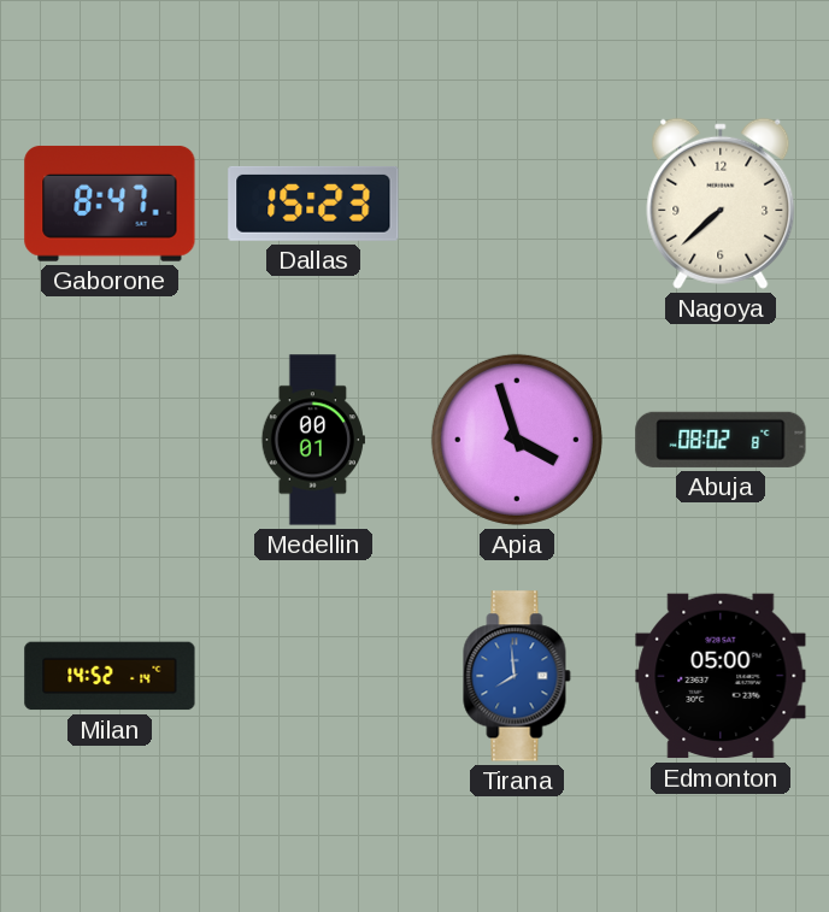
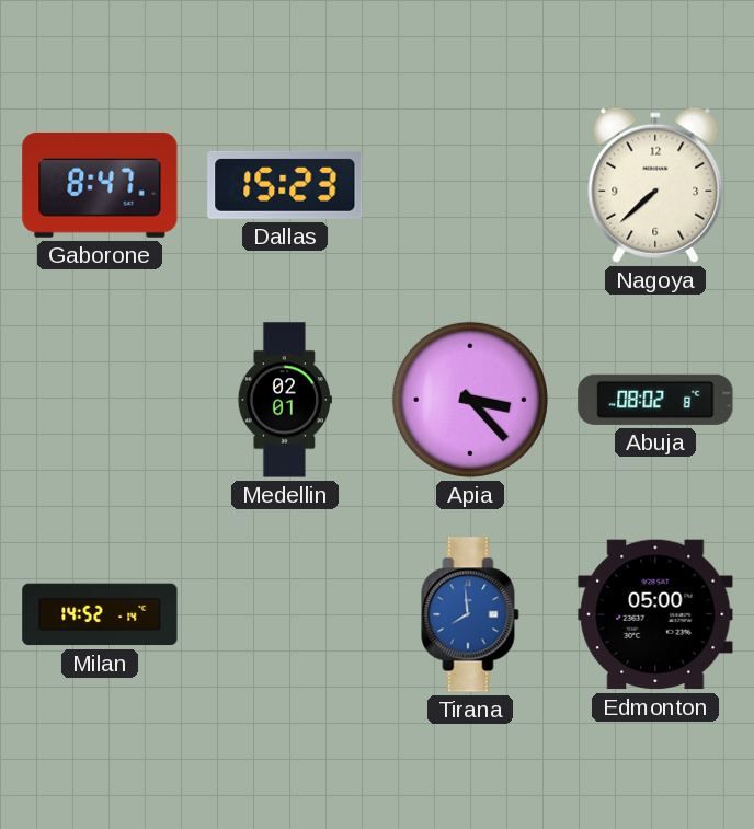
Medellin: 00:01 -> 02:01
Apia: 3:57 -> 3:23
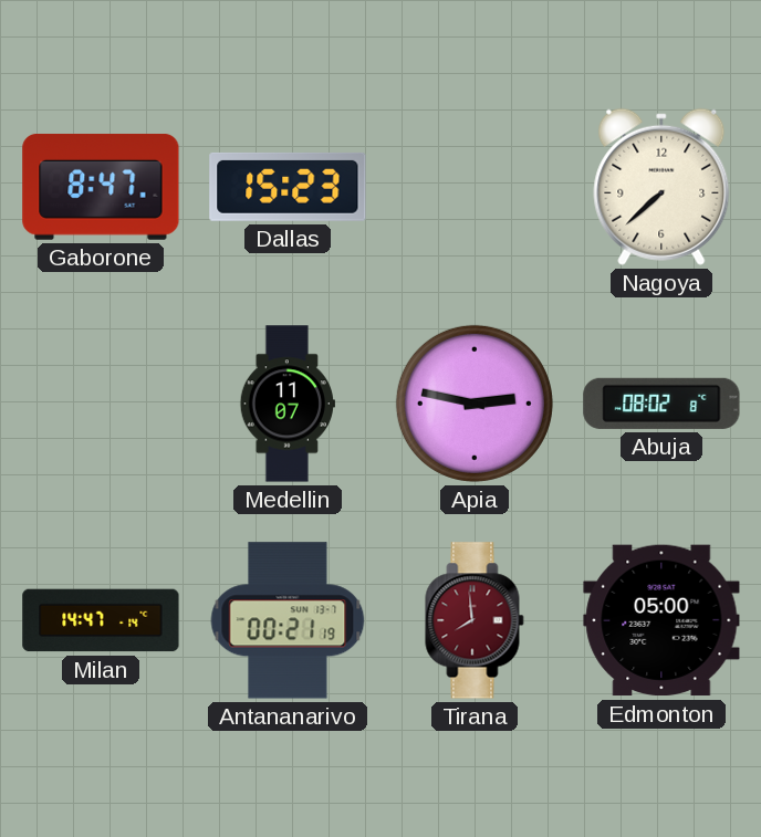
Medellin: 02:01 -> 11:07
Apia: 3:23 -> 2:47
Milan: 14:52 -> 14:47
Antananarivo: none -> 00:21
Tirana dial: blue -> burgundy
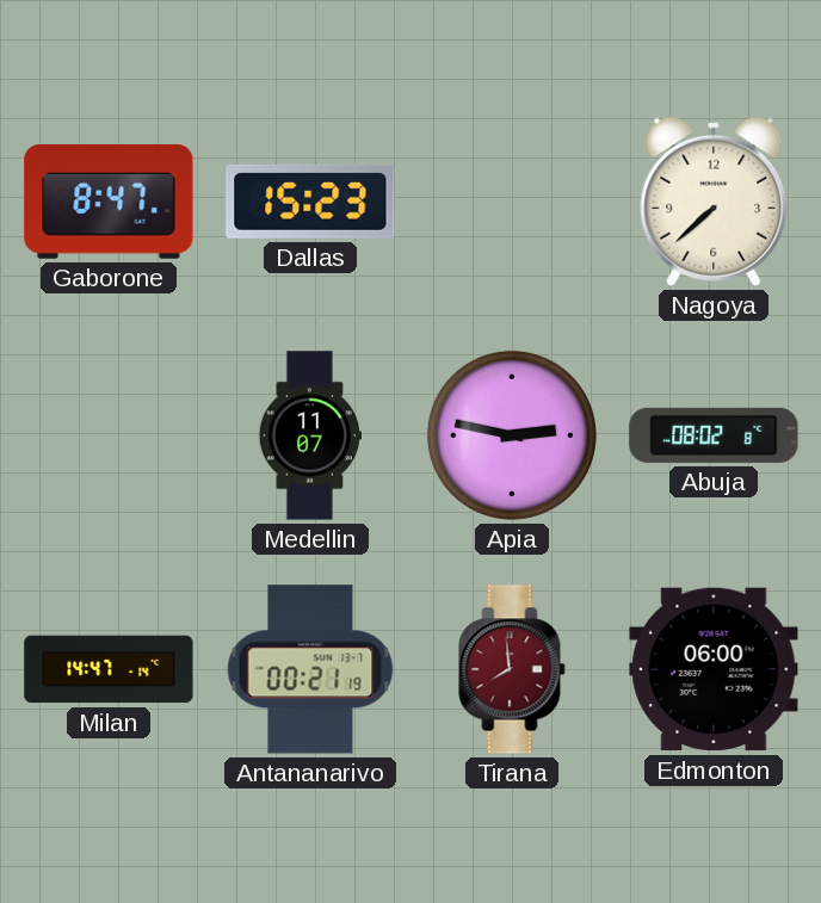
Edmonton: 05:00 -> 06:00
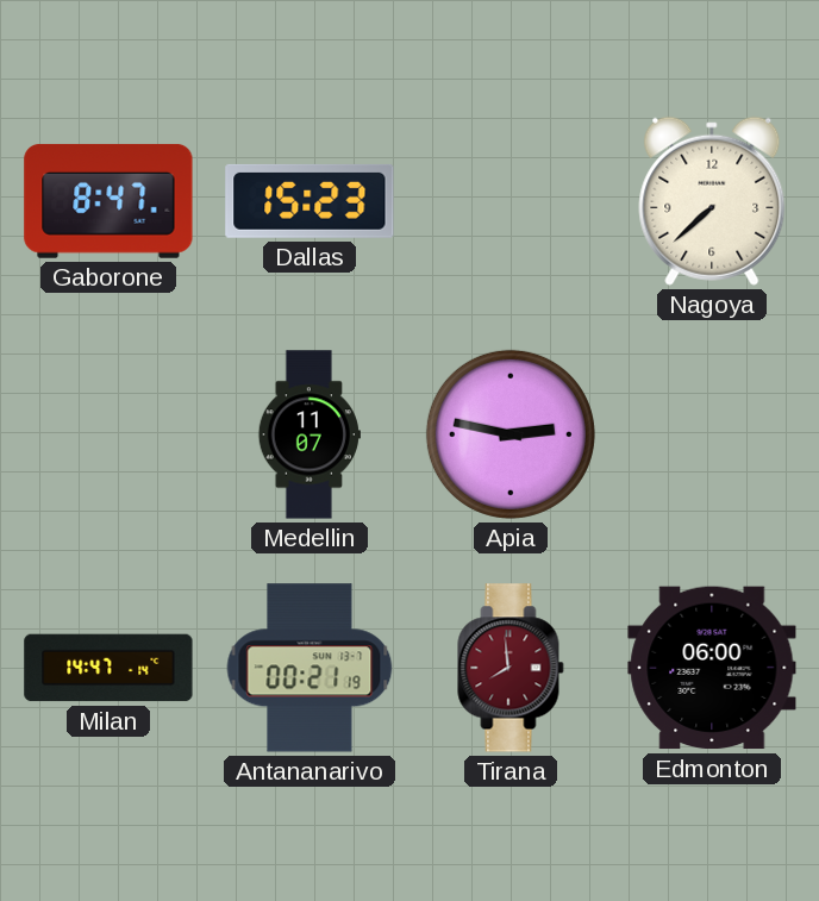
Abuja: 08:02 -> none
